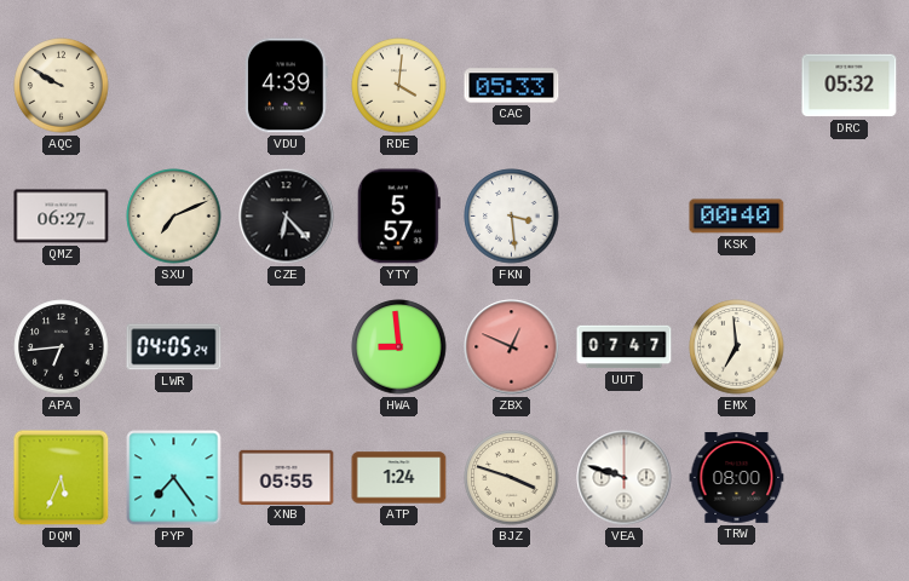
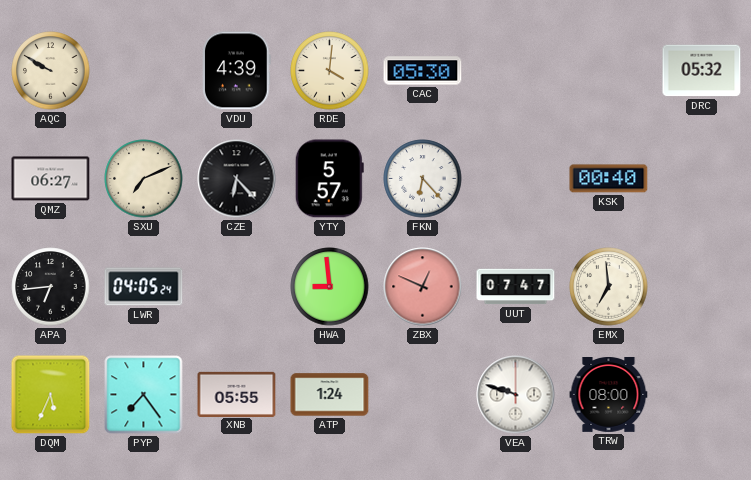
CAC: 05:33 -> 05:30
FKN: 3:29 -> 6:23
BJZ: 3:48 -> none
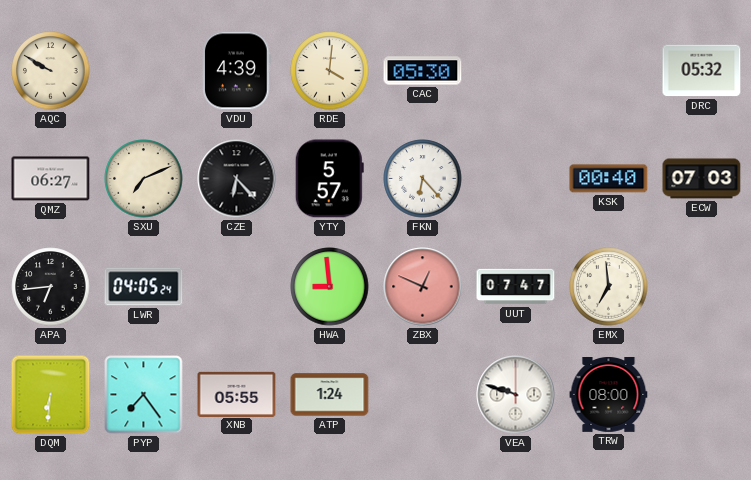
ECW: none -> 07:03
DQM: 5:34 -> 6:31
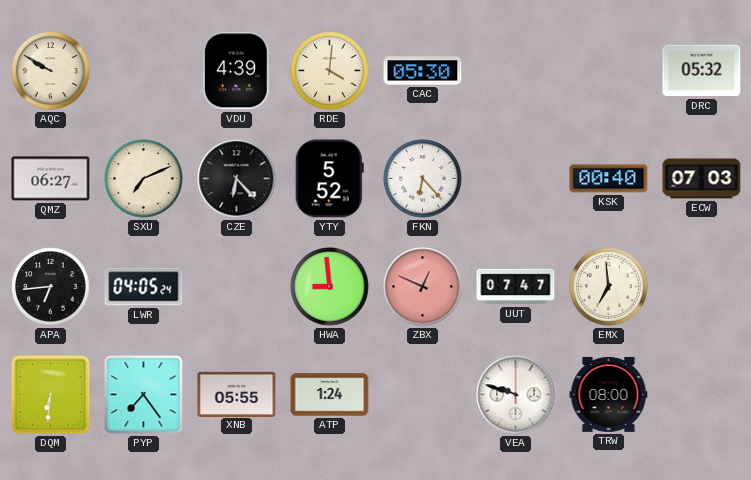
YTY: 5:57 -> 5:52
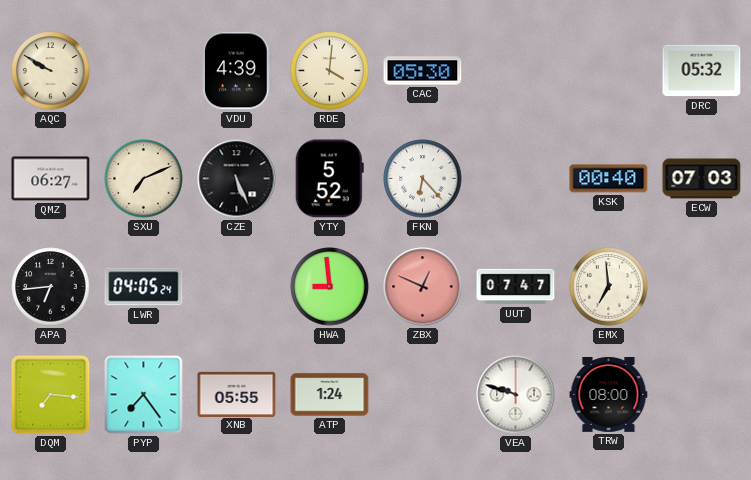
CZE: 6:23 -> 5:26
DQM: 6:31 -> 7:16
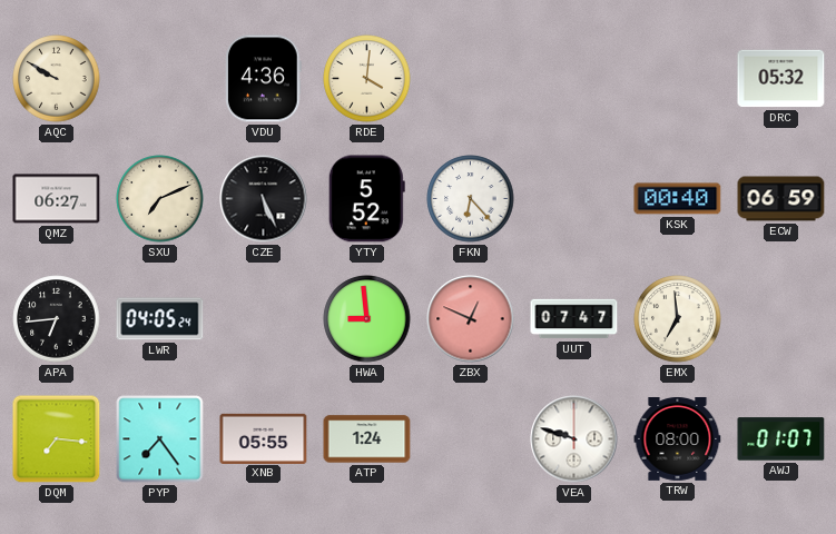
VDU: 4:39 -> 4:36
CAC: 05:30 -> none
ECW: 07:03 -> 06:59
AWJ: none -> 01:07
